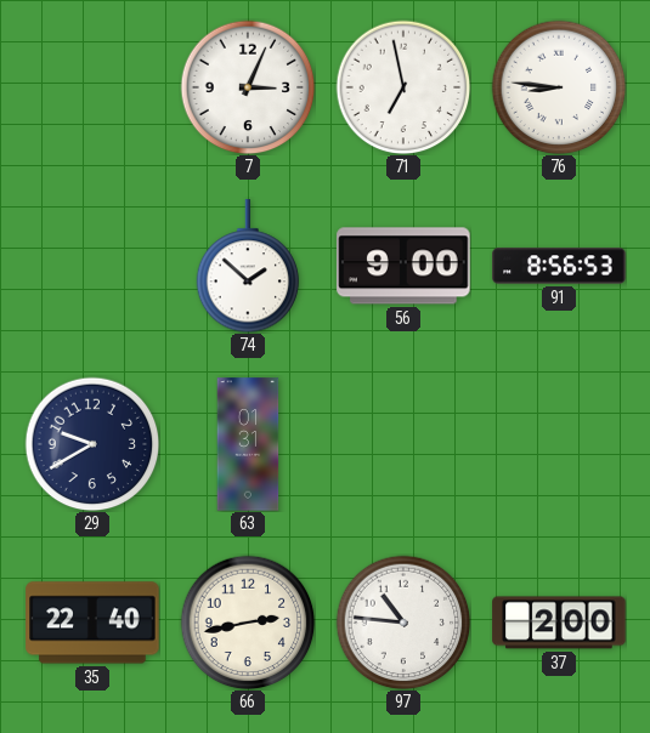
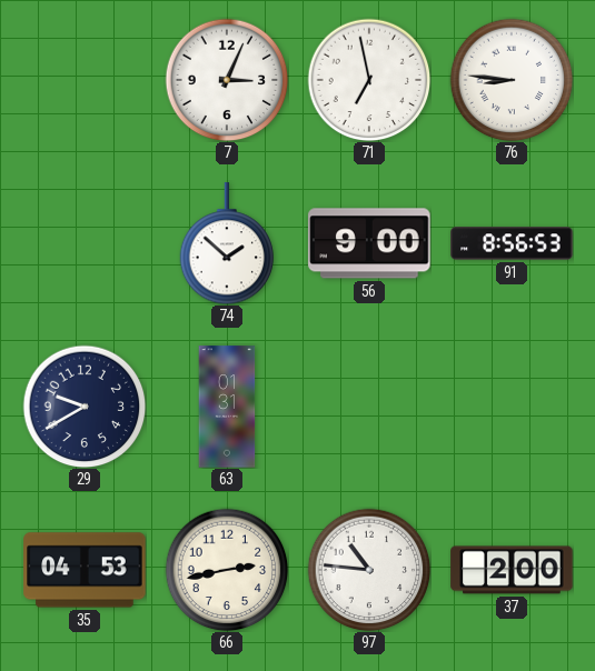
35: 22:40 -> 04:53
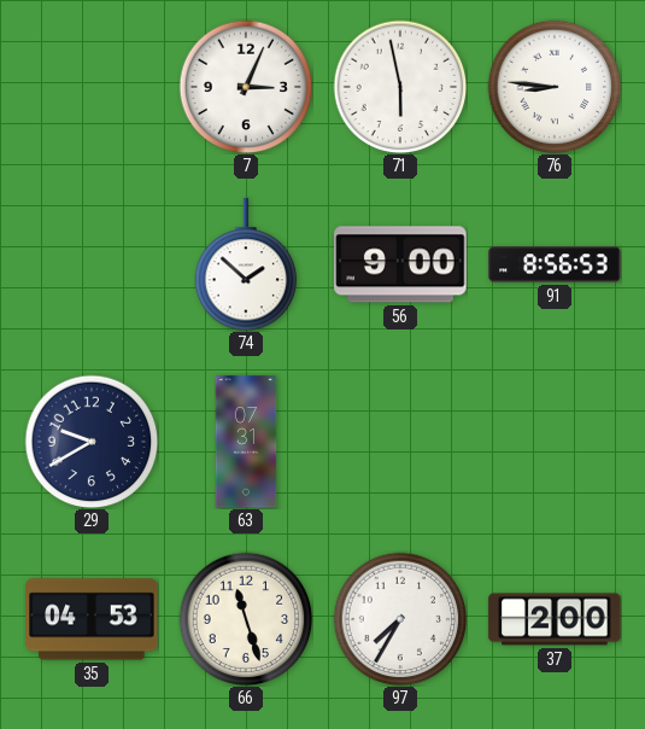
71: 6:58 -> 5:58
63: 01:31 -> 07:31
66: 2:43 -> 11:27
97: 10:46 -> 7:35
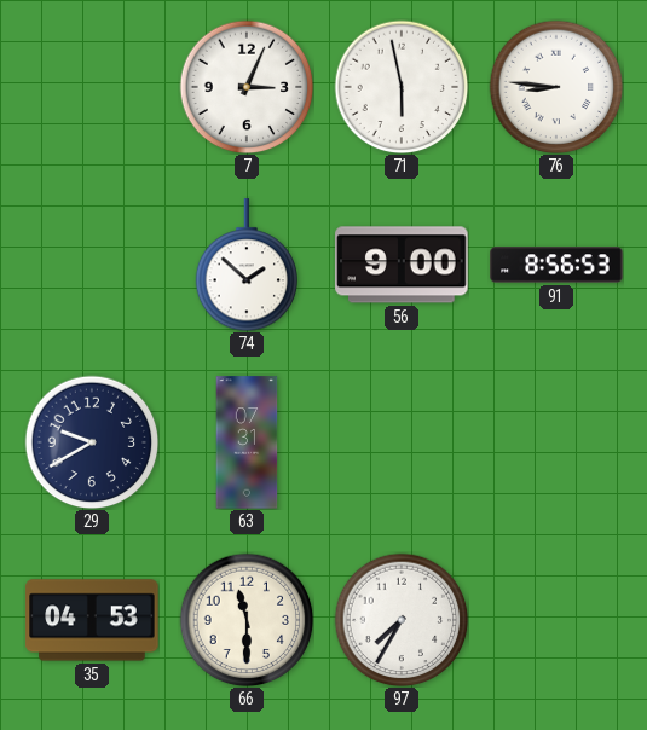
66: 11:27 -> 11:30
37: 2:00 -> none
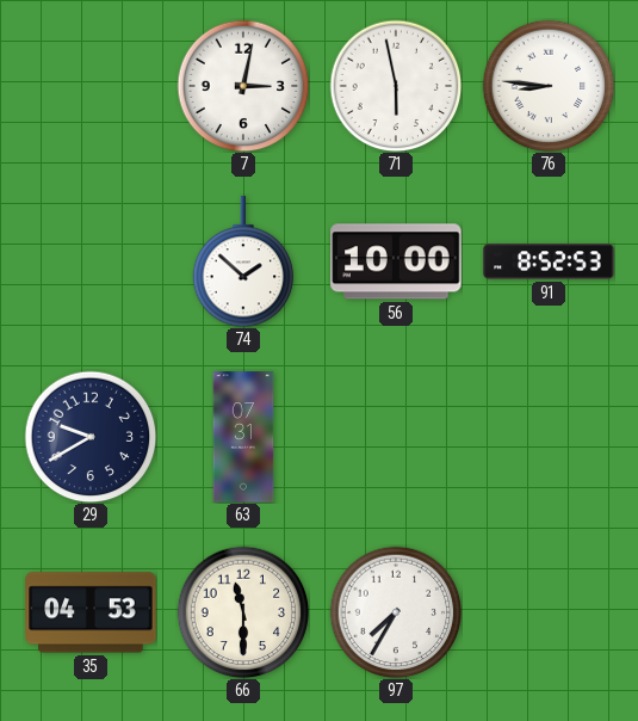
7: 3:04 -> 3:02
56: 9:00 -> 10:00
91: 8:56 -> 8:52
